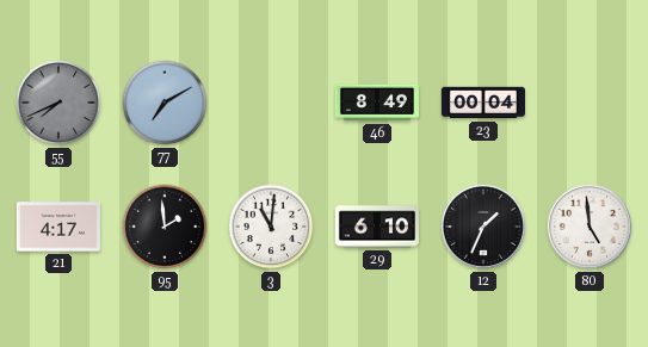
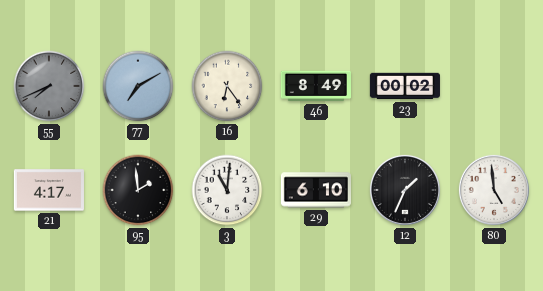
16: none -> 6:24
23: 00:04 -> 00:02
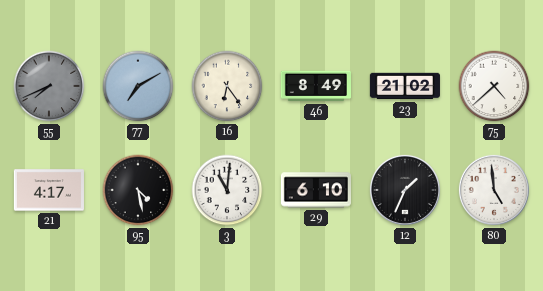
23: 00:02 -> 21:02
75: none -> 4:38
95: 1:59 -> 4:28
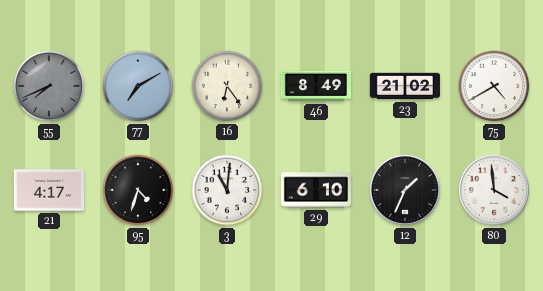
75: 4:38 -> 4:40
95: 4:28 -> 4:33
80: 4:59 -> 3:59
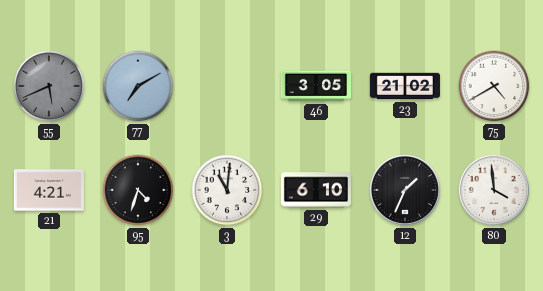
55: 7:41 -> 5:41
16: 6:24 -> none
46: 8:49 -> 3:05
21: 4:17 -> 4:21
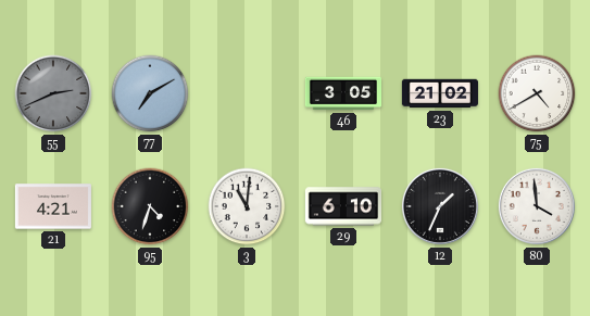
55: 5:41 -> 2:41
